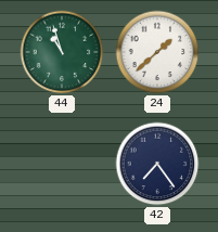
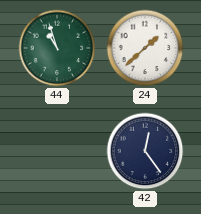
42: 7:24 -> 12:24
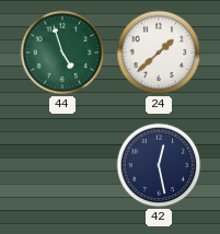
44: 10:57 -> 4:57
42: 12:24 -> 12:28
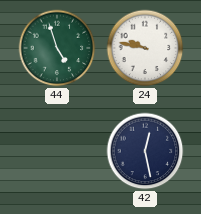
24: 1:38 -> 9:47
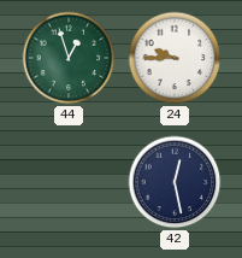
44: 4:57 -> 12:57
24: 9:47 -> 9:45
